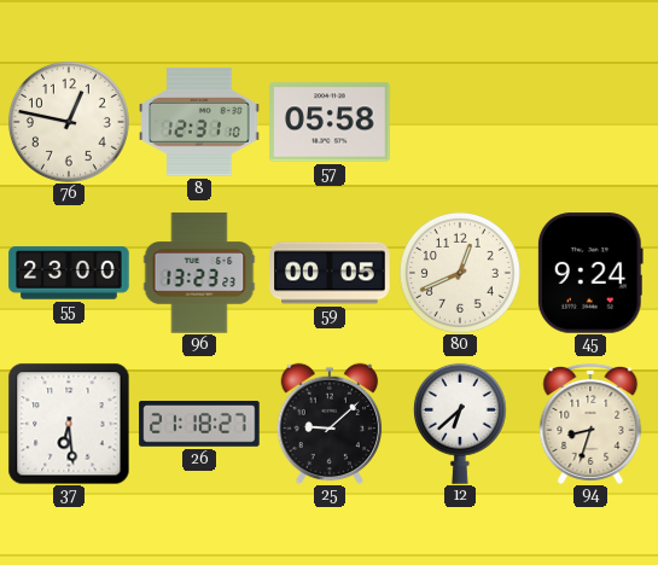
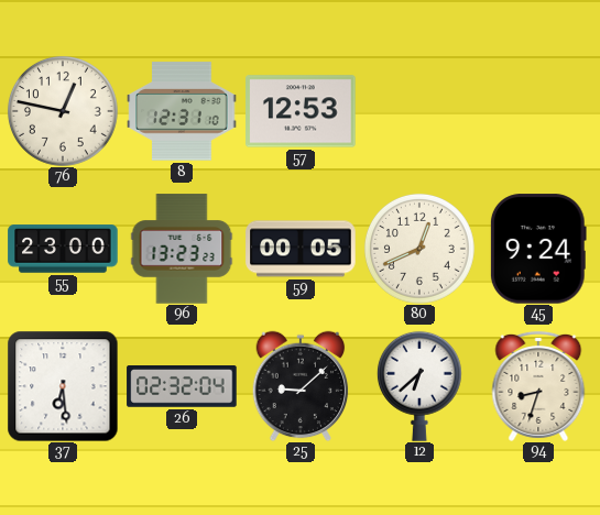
57: 05:58 -> 12:53
26: 21:18 -> 02:32
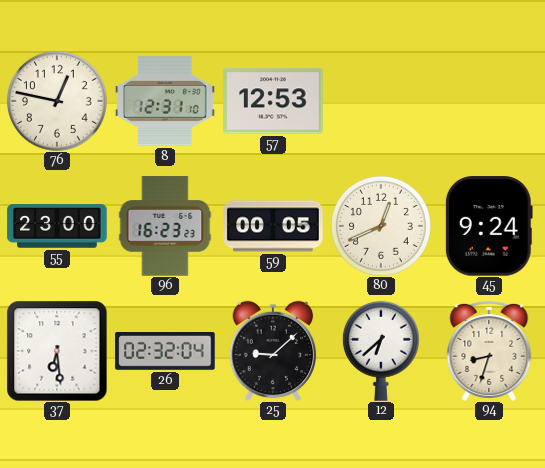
96: 13:23 -> 16:23
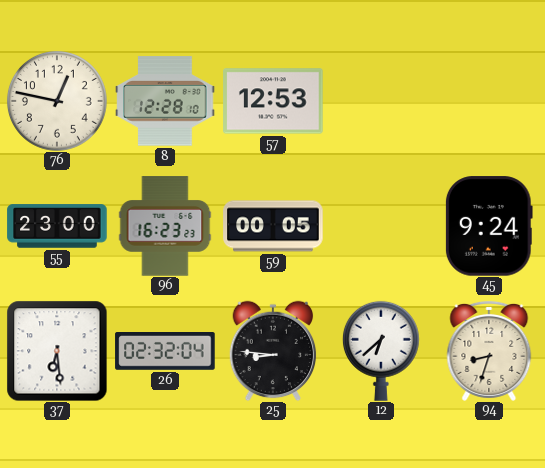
8: 12:31 -> 12:28
80: 12:41 -> none
25: 9:08 -> 8:46
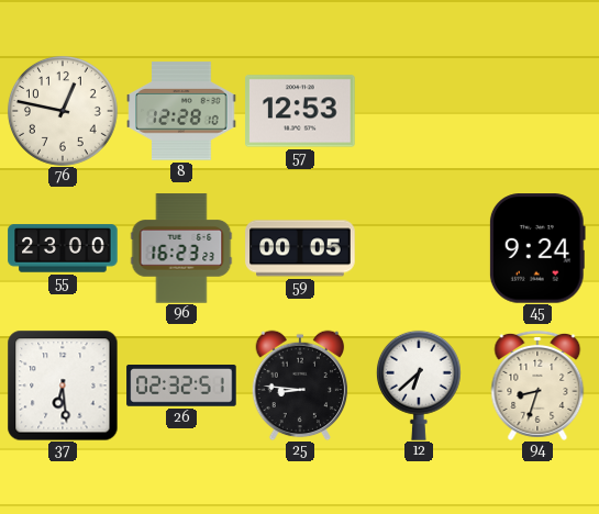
26: 02:32:04 -> 02:32:51
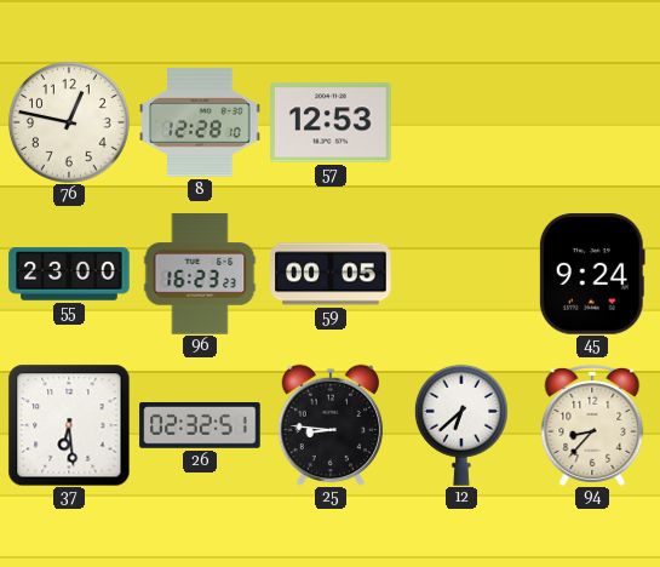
94: 8:33 -> 8:37
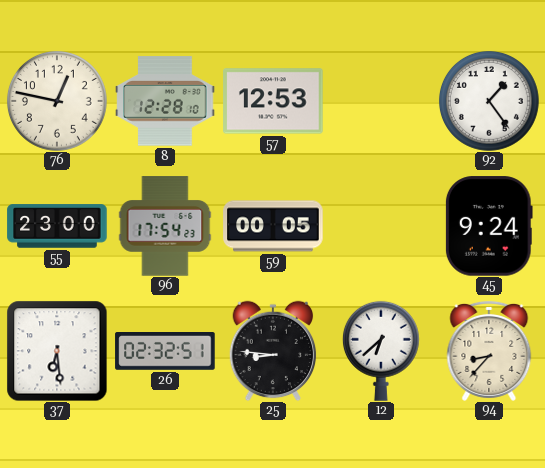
92: none -> 1:24
96: 16:23 -> 17:54
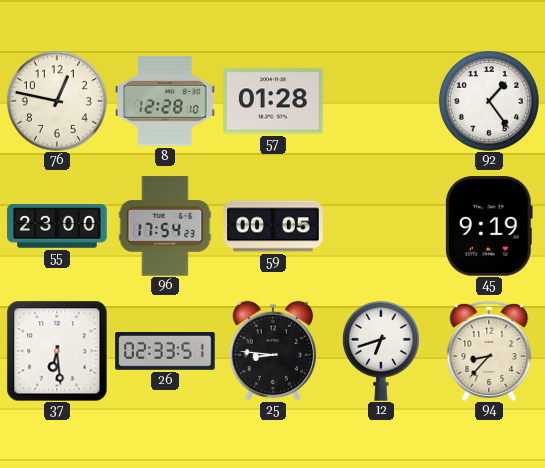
57: 12:53 -> 01:28
45: 9:24 -> 9:19
26: 02:32 -> 02:33
12: 6:38 -> 6:42
